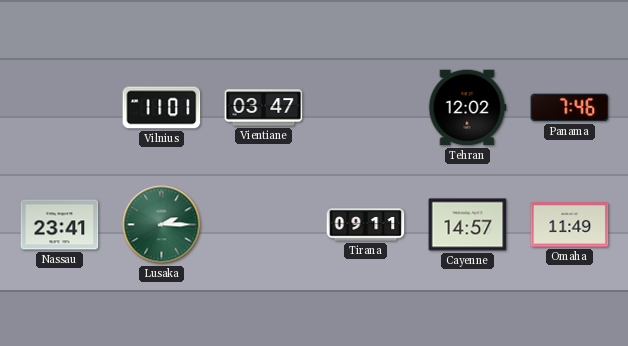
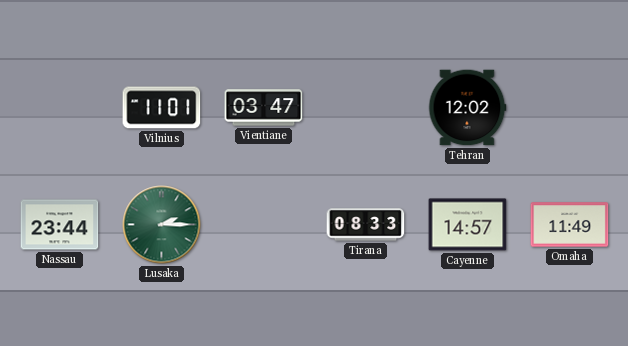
Panama: 7:46 -> none
Nassau: 23:41 -> 23:44
Tirana: 09:11 -> 08:33
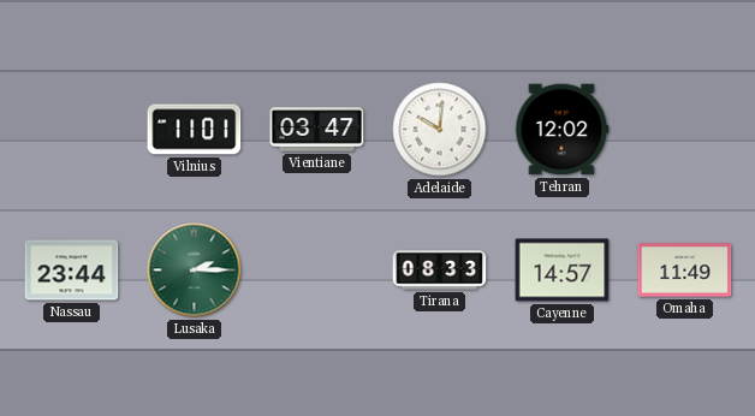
Adelaide: none -> 10:01
